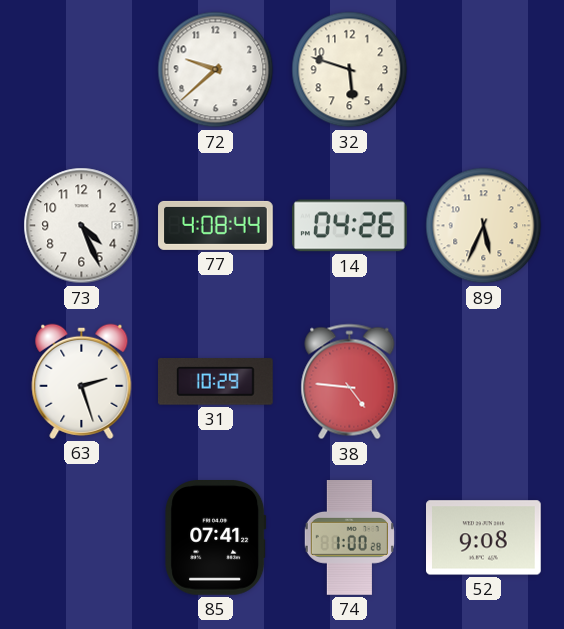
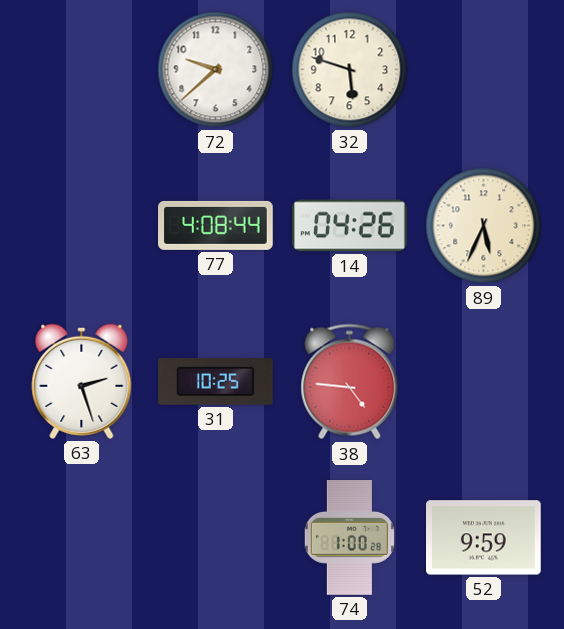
73: 4:26 -> none
31: 10:29 -> 10:25
85: 07:41 -> none
52: 9:08 -> 9:59
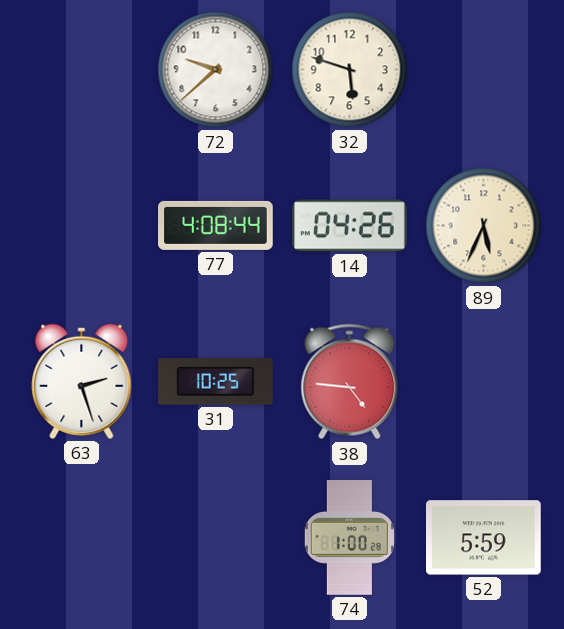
52: 9:59 -> 5:59
